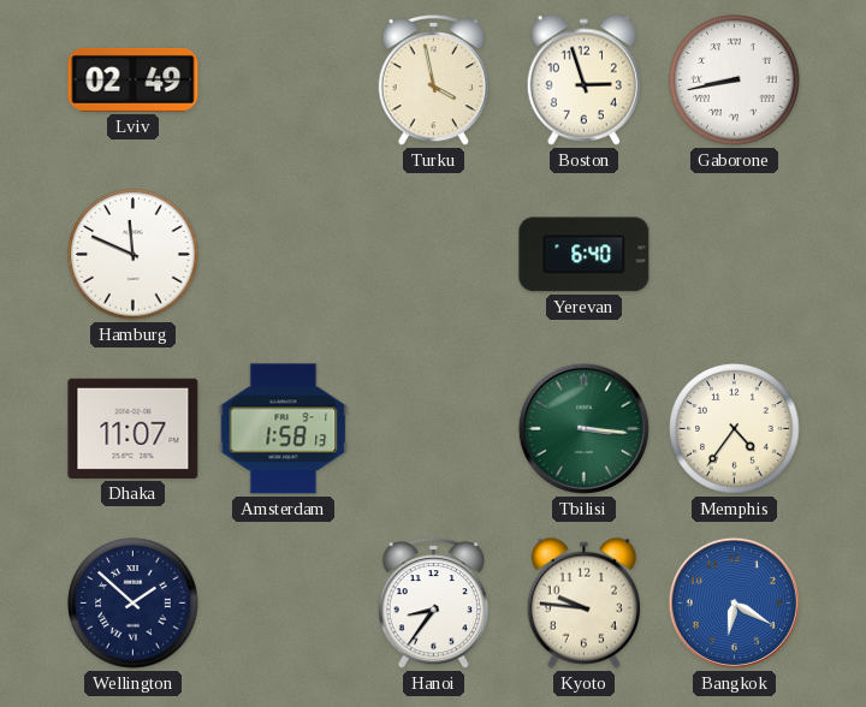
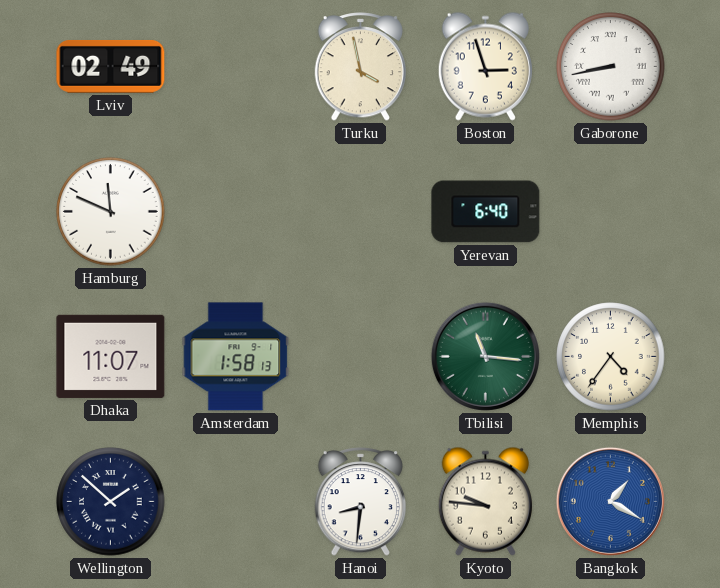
Tbilisi: 3:16 -> 11:16
Hanoi: 8:36 -> 8:31
Bangkok: 6:20 -> 1:20
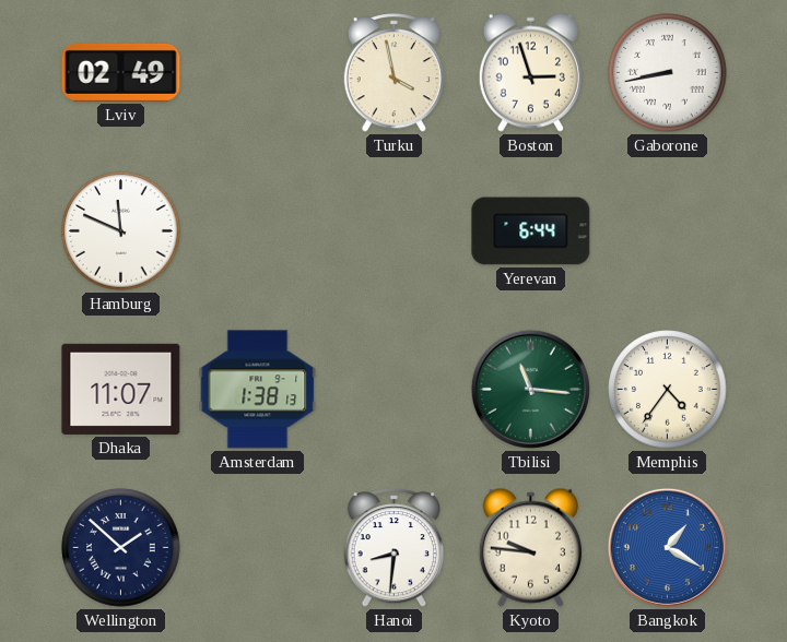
Yerevan: 6:40 -> 6:44
Amsterdam: 1:58 -> 1:38
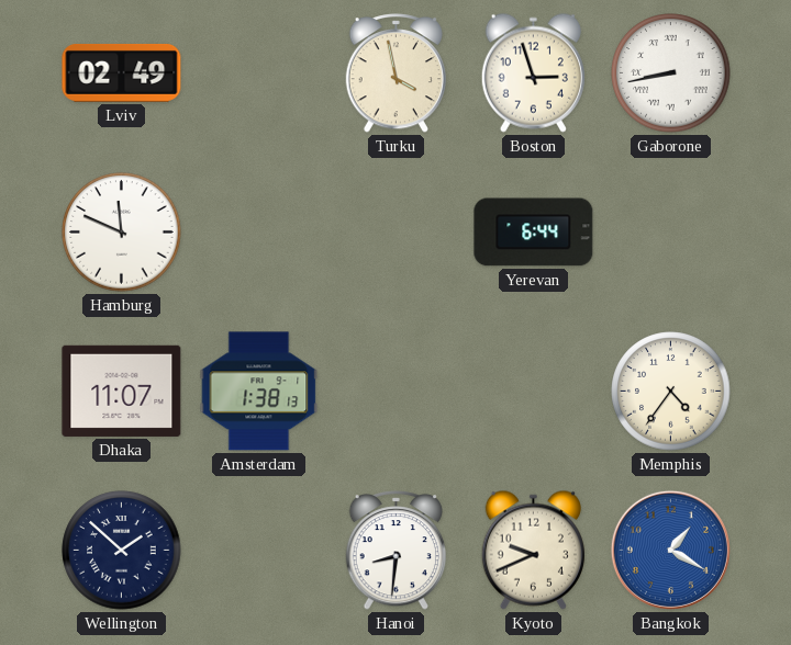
Tbilisi: 11:16 -> none
Kyoto: 9:46 -> 9:41
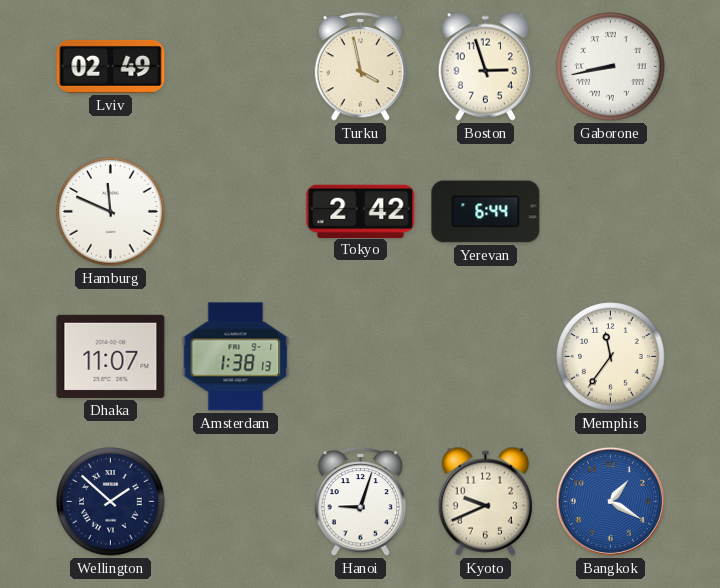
Tokyo: none -> 2:42
Memphis: 4:36 -> 11:36
Hanoi: 8:31 -> 9:03
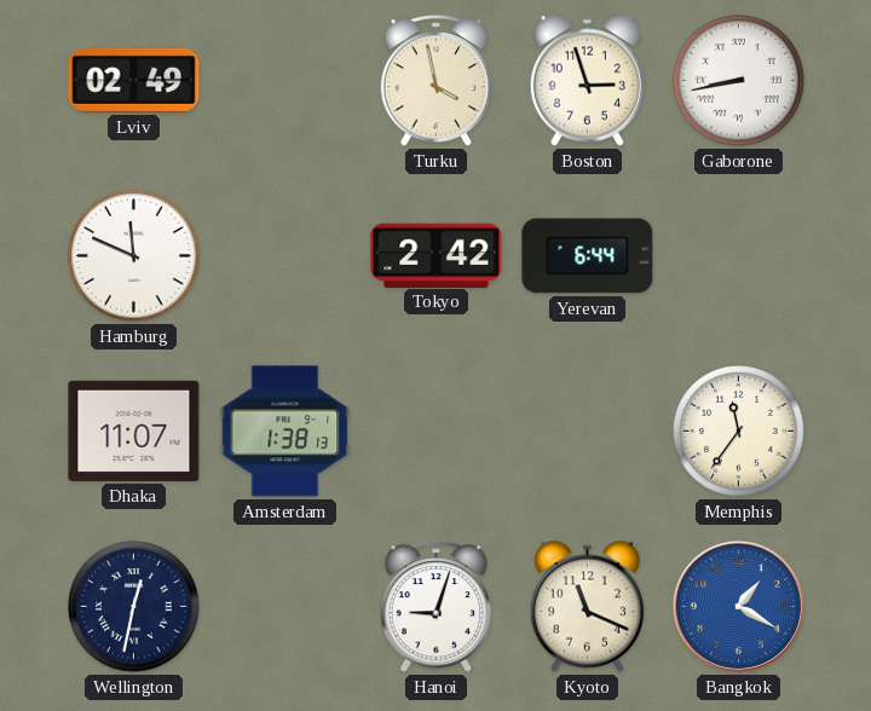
Wellington: 1:52 -> 12:32
Kyoto: 9:41 -> 11:19
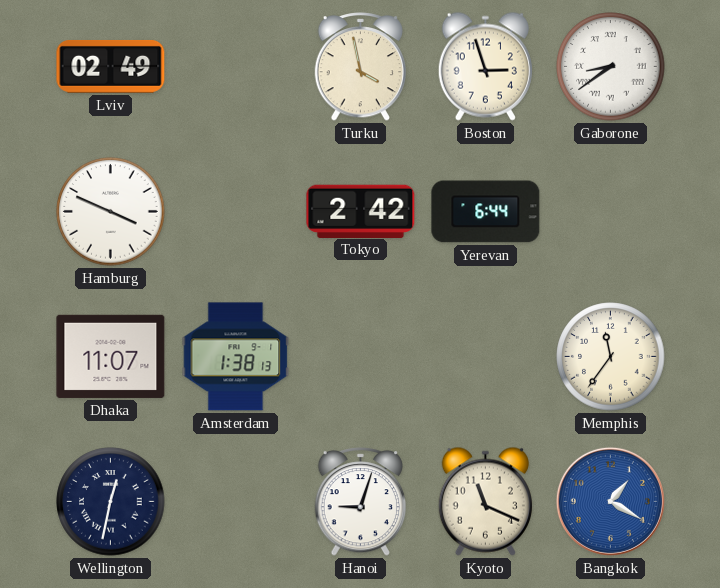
Gaborone: 8:43 -> 8:39
Hamburg: 11:49 -> 3:49
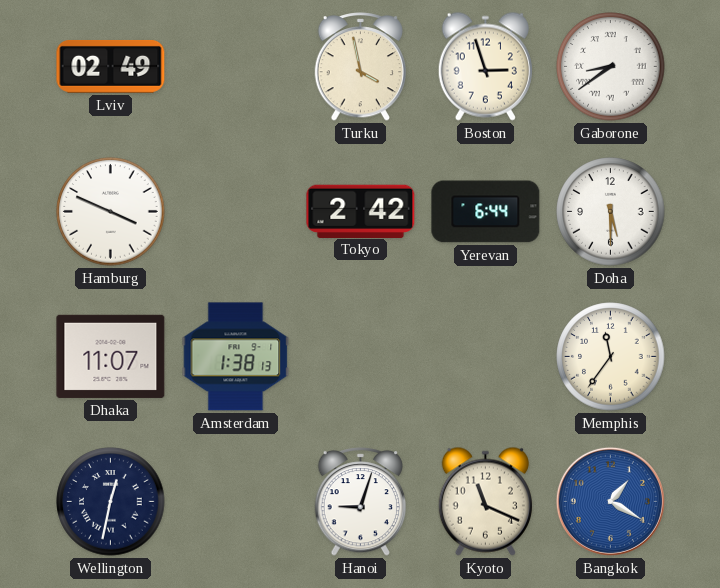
Doha: none -> 5:30
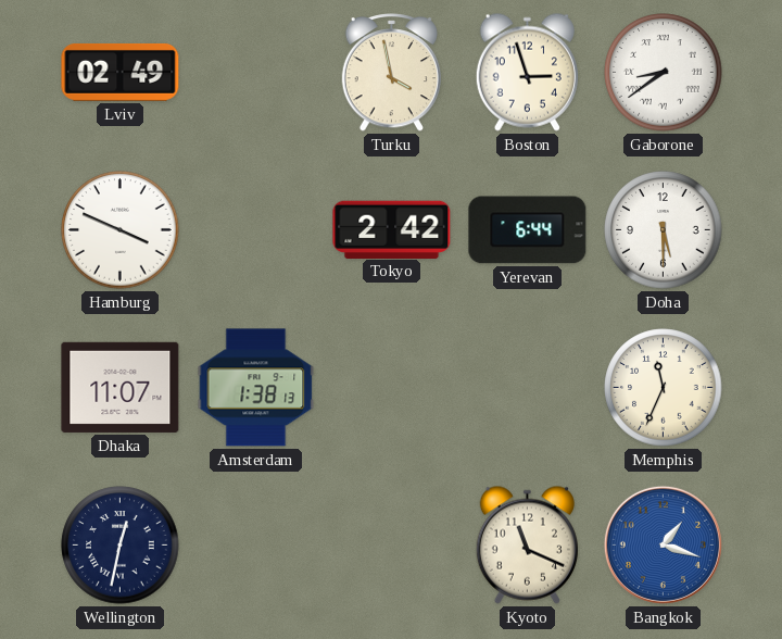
Memphis: 11:36 -> 11:34
Hanoi: 9:03 -> none
Bangkok: 1:20 -> 1:18
